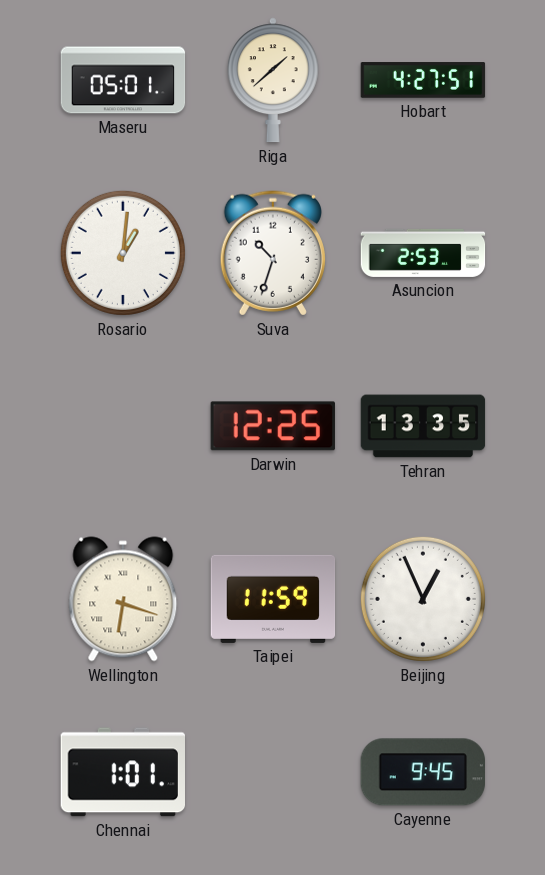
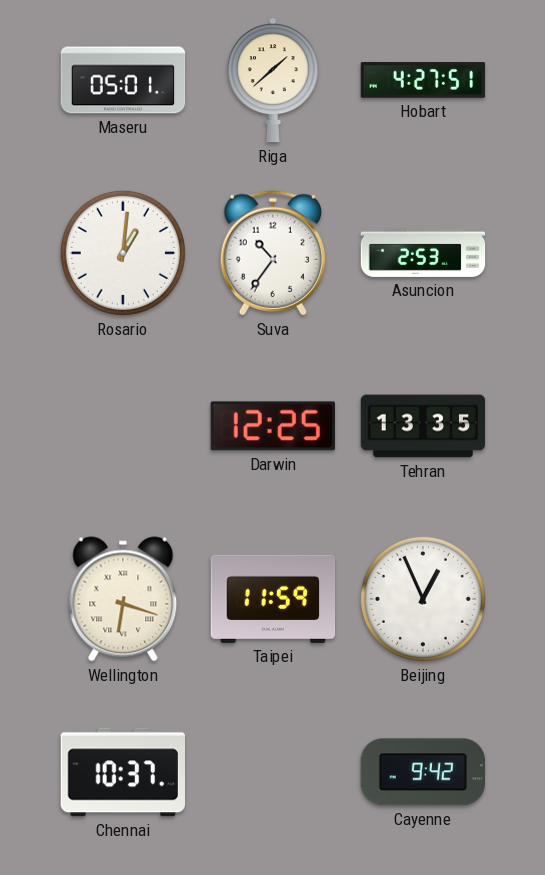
Suva: 10:33 -> 10:36
Chennai: 1:01 -> 10:37
Cayenne: 9:45 -> 9:42
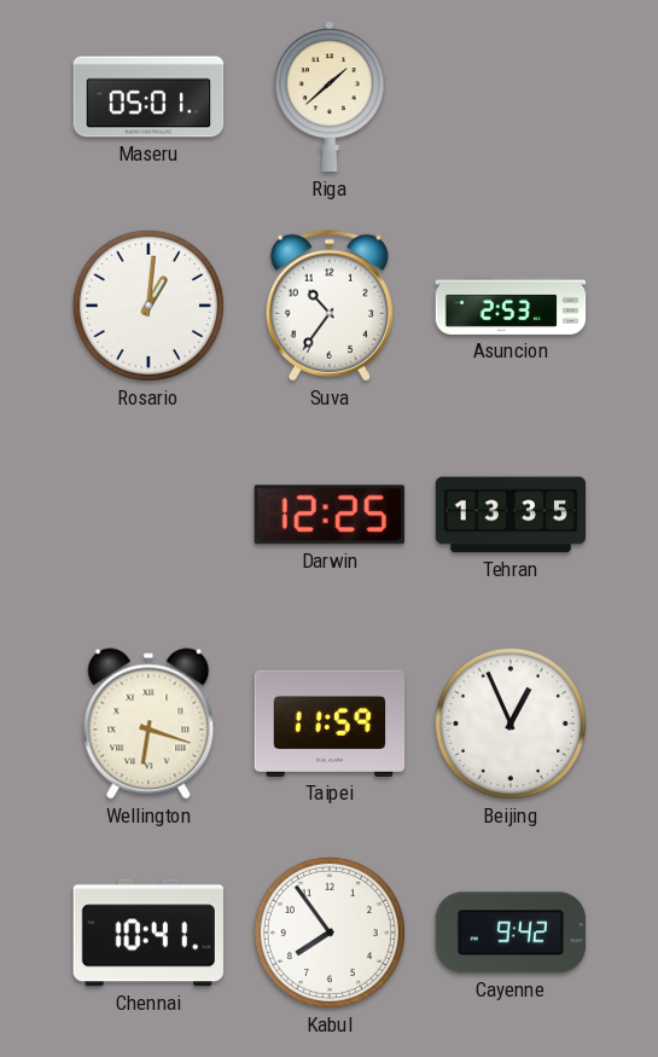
Hobart: 4:27 -> none
Chennai: 10:37 -> 10:41
Kabul: none -> 7:54
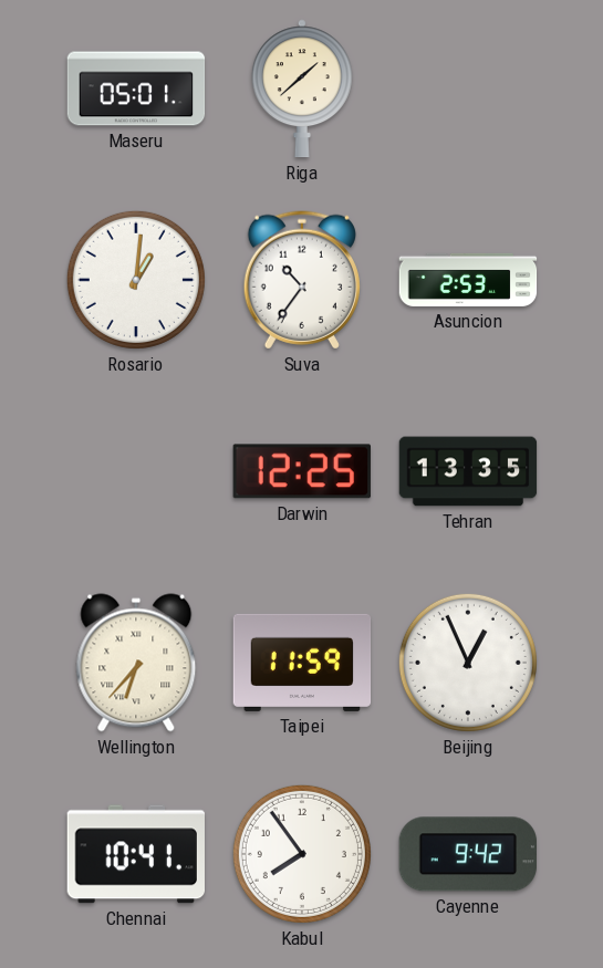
Wellington: 6:18 -> 6:37
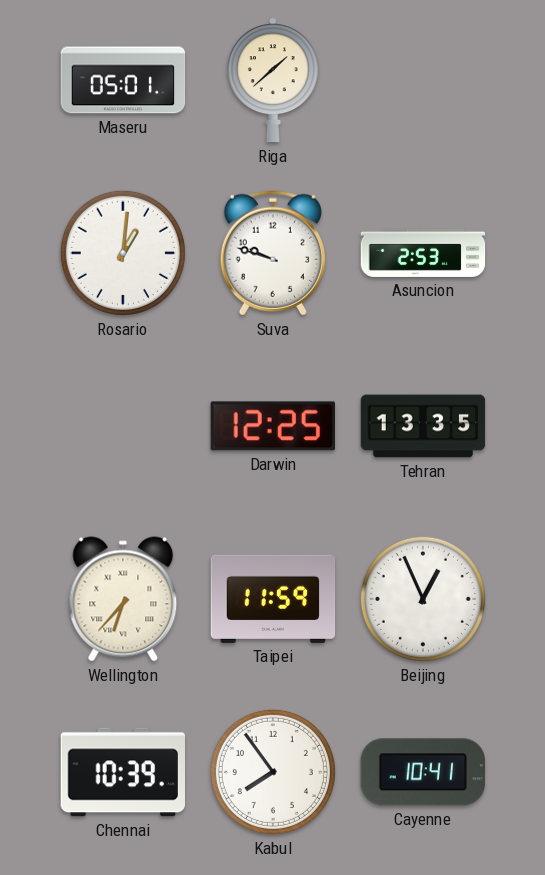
Suva: 10:36 -> 9:48
Chennai: 10:41 -> 10:39
Cayenne: 9:42 -> 10:41
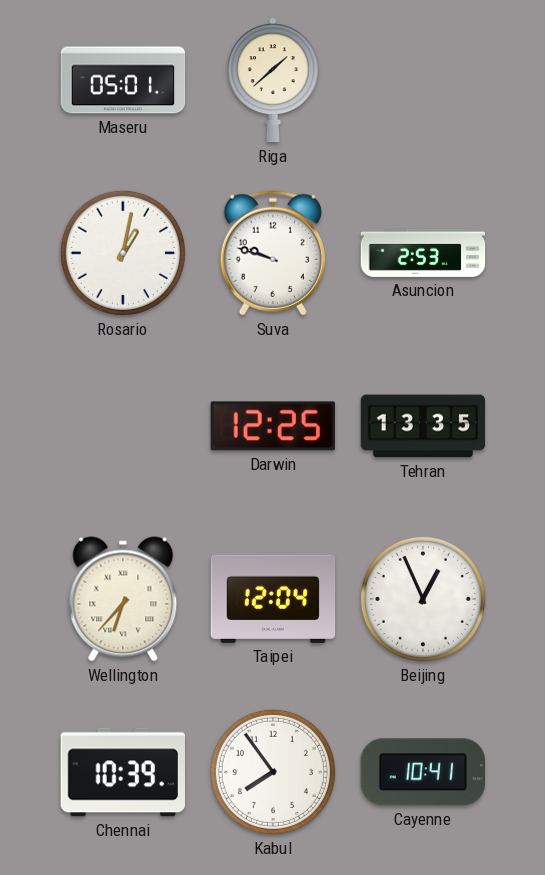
Rosario: 1:01 -> 1:02
Taipei: 11:59 -> 12:04
